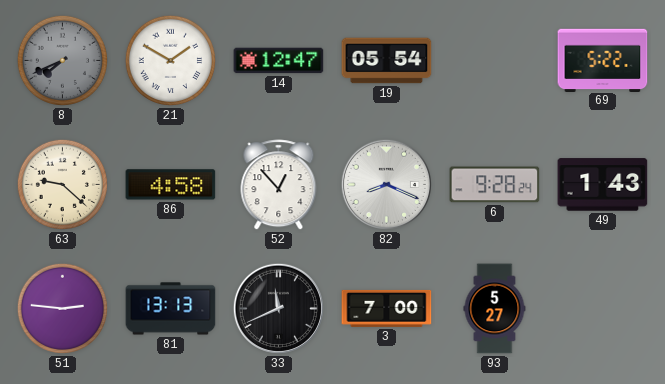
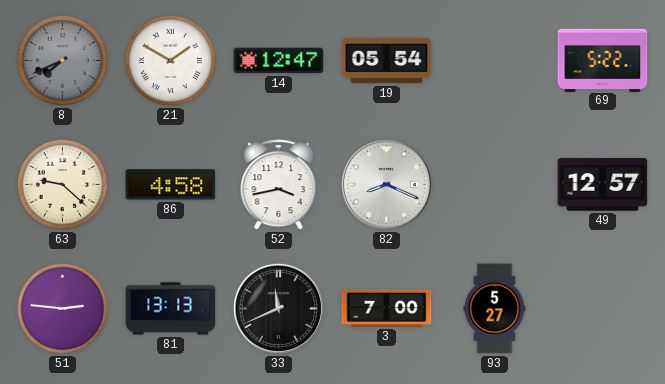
52: 12:53 -> 3:43
6: 9:28 -> none
49: 1:43 -> 12:57
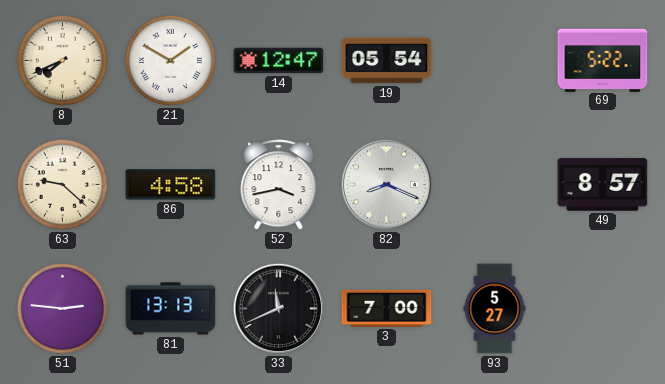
8 dial: grey -> cream
49: 12:57 -> 8:57
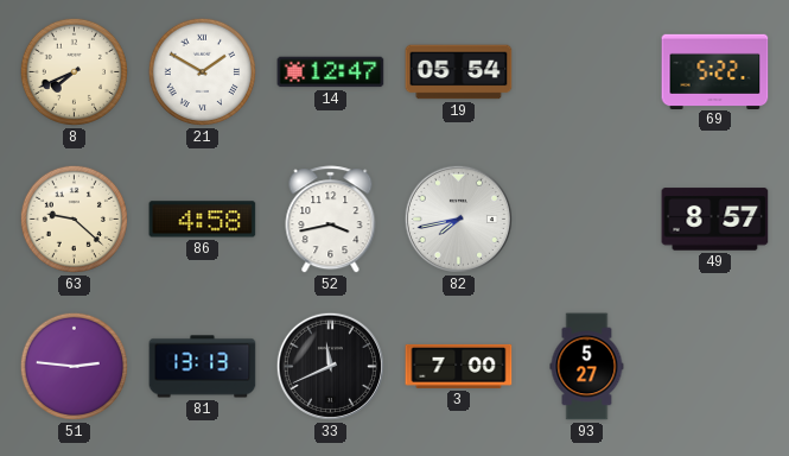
82: 8:19 -> 7:43
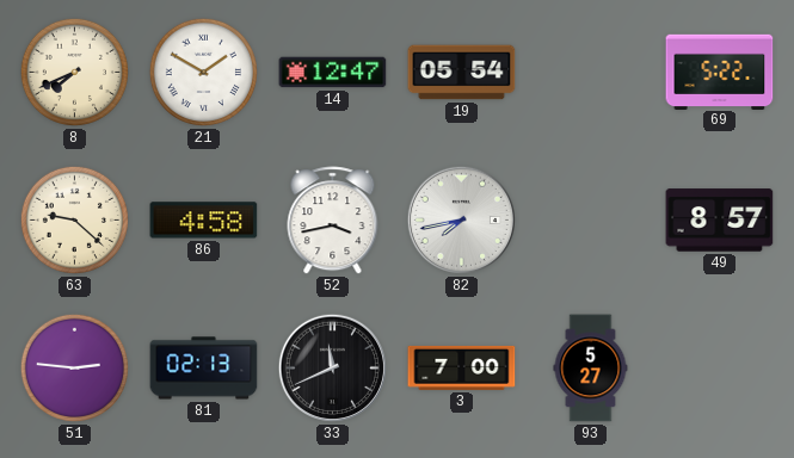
81: 13:13 -> 02:13
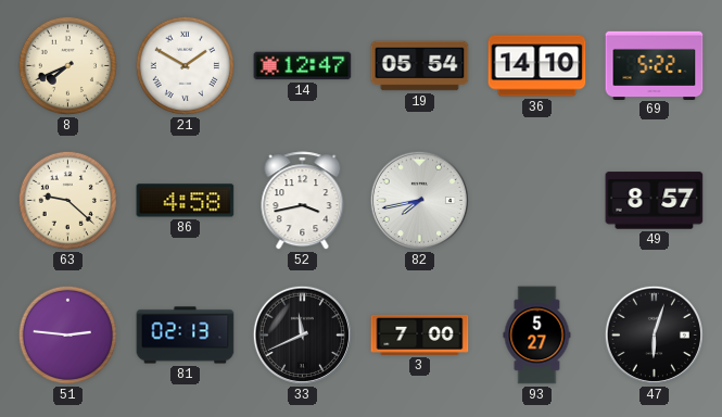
36: none -> 14:10
47: none -> 6:03
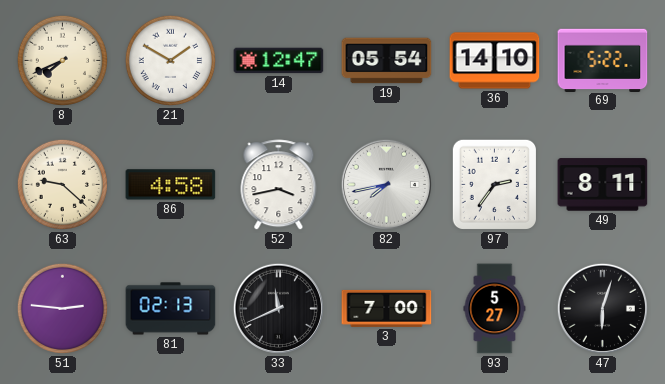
97: none -> 2:36
49: 8:57 -> 8:11
